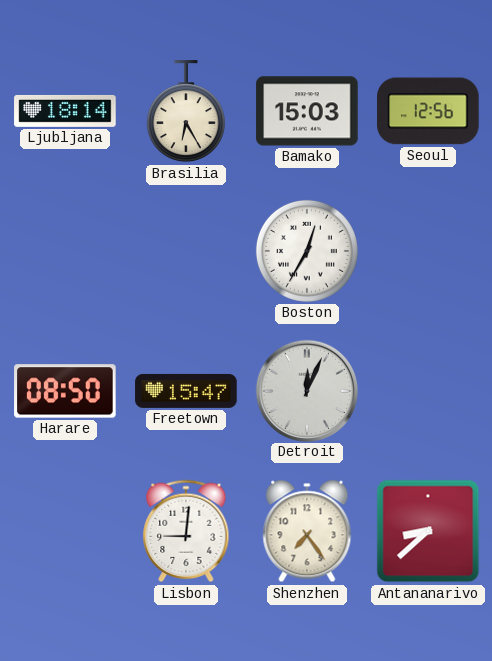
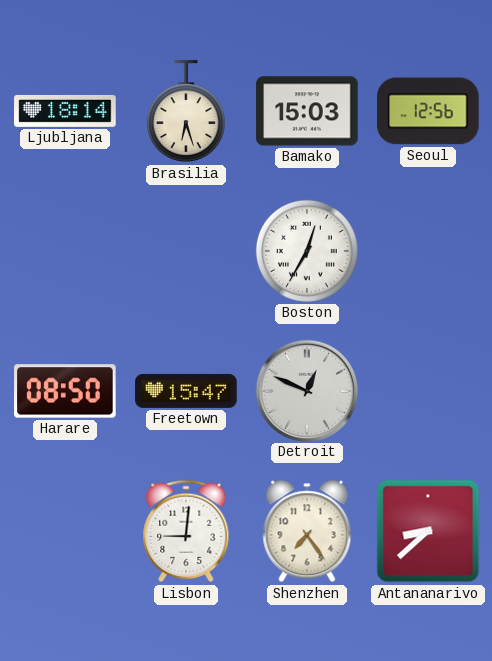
Brasilia: 6:25 -> 6:27
Detroit: 12:04 -> 12:49
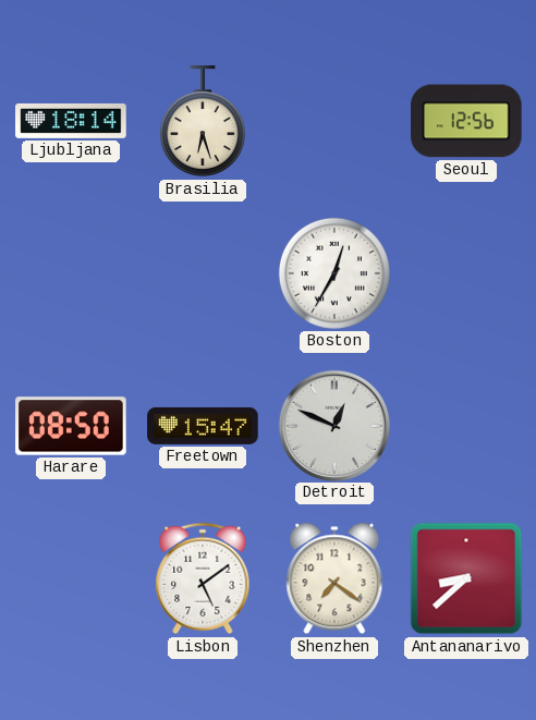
Bamako: 15:03 -> none
Lisbon: 9:01 -> 5:09
Shenzhen: 7:24 -> 7:21
